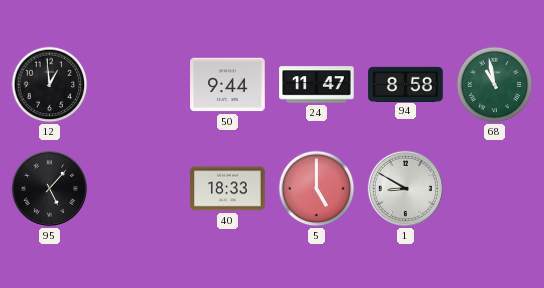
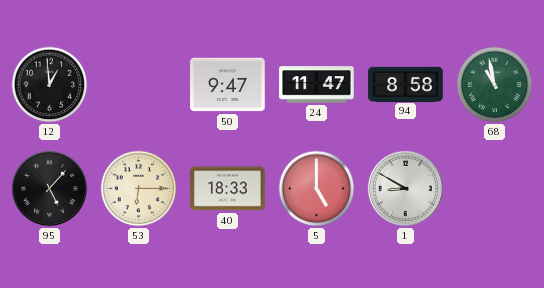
50: 9:44 -> 9:47
53: none -> 6:15
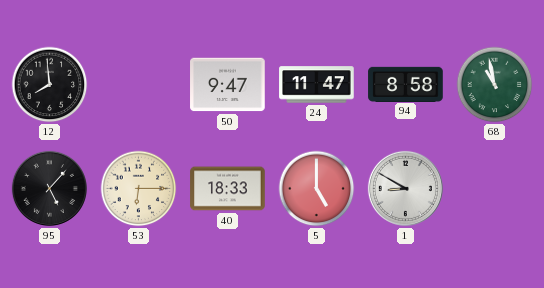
12: 12:59 -> 7:59
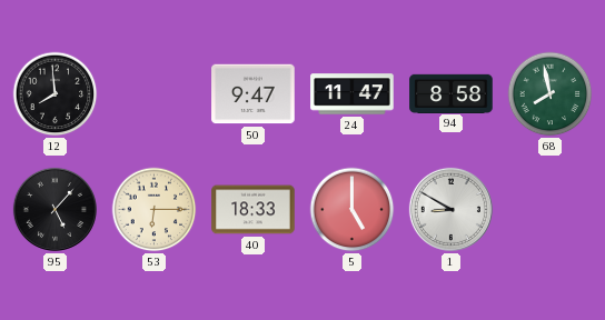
68: 10:58 -> 7:58
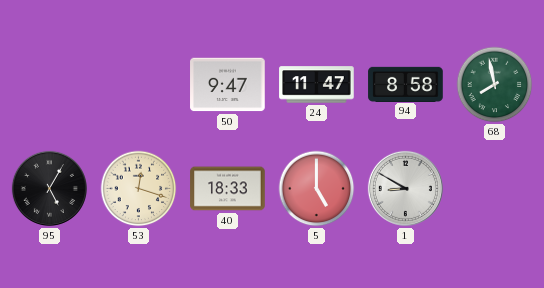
12: 7:59 -> none
95: 5:07 -> 5:05
53: 6:15 -> 12:18
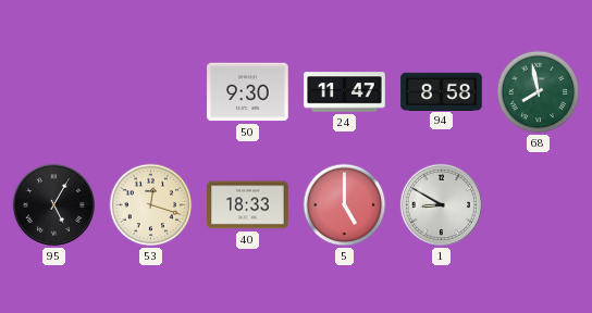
50: 9:47 -> 9:30
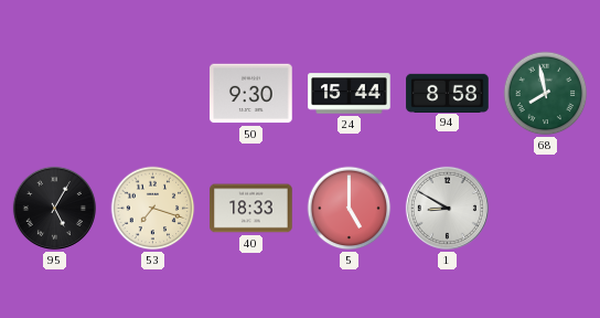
24: 11:47 -> 15:44
53: 12:18 -> 7:18
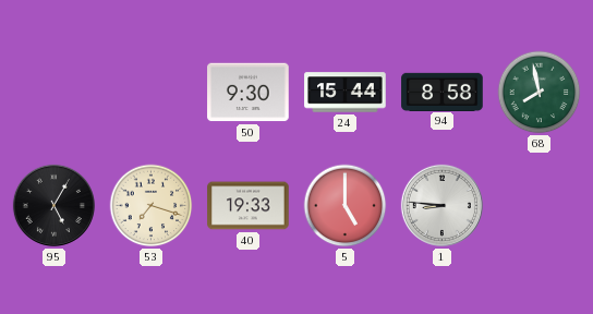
40: 18:33 -> 19:33
1: 8:50 -> 8:46
